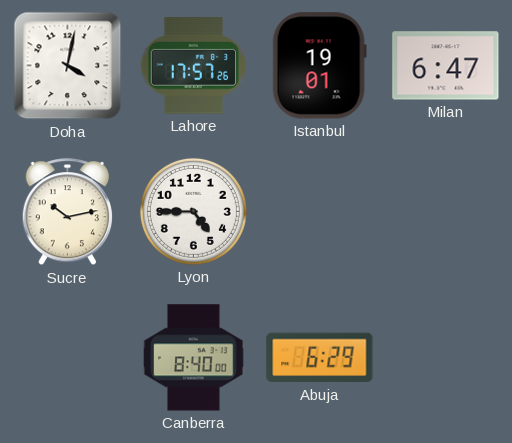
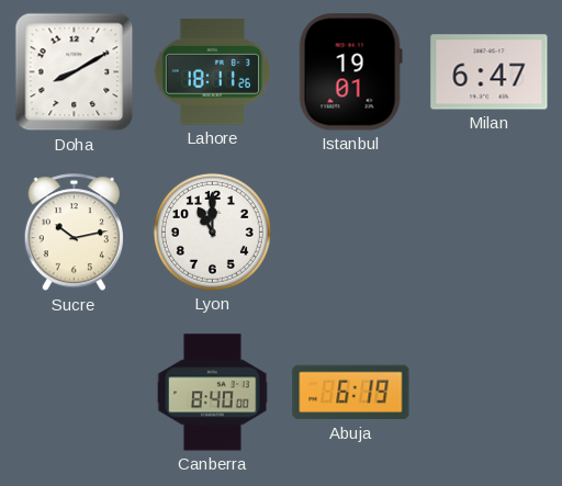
Doha: 4:02 -> 8:10
Lahore: 17:57 -> 18:11
Lyon: 4:45 -> 11:00
Abuja: 6:29 -> 6:19
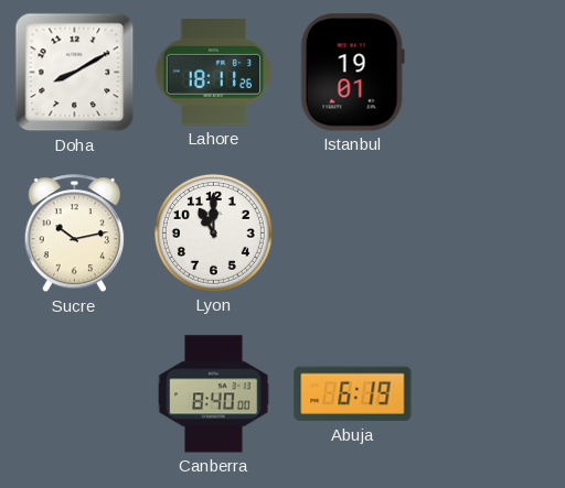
Milan: 6:47 -> none
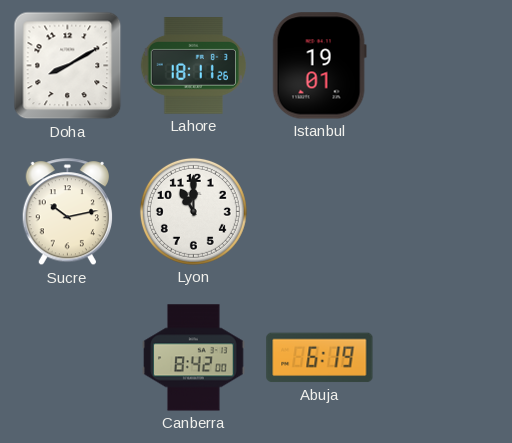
Canberra: 8:40 -> 8:42
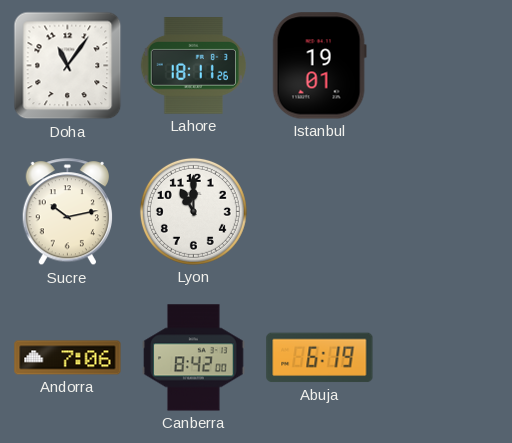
Doha: 8:10 -> 11:06
Andorra: none -> 7:06
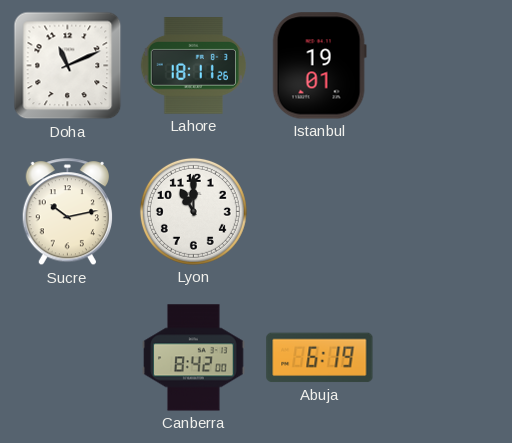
Doha: 11:06 -> 11:11
Andorra: 7:06 -> none
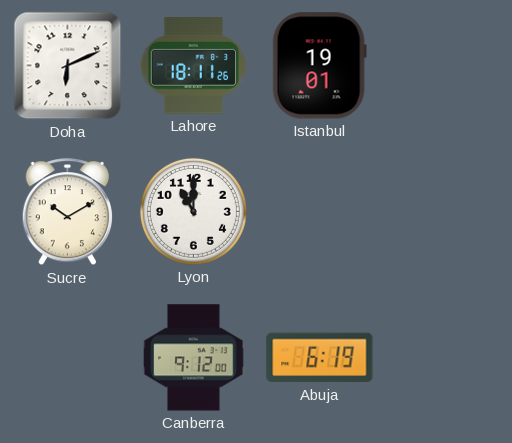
Doha: 11:11 -> 6:11
Sucre: 10:13 -> 10:10
Canberra: 8:42 -> 9:12
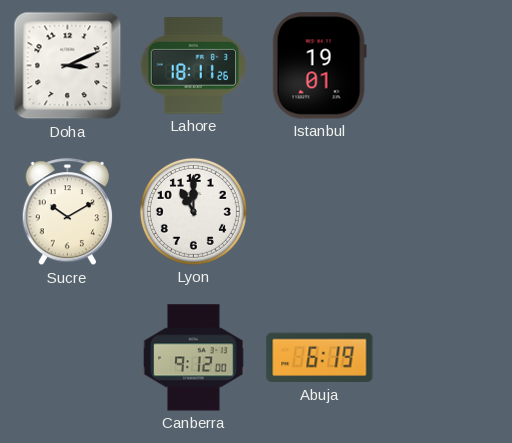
Doha: 6:11 -> 3:11
